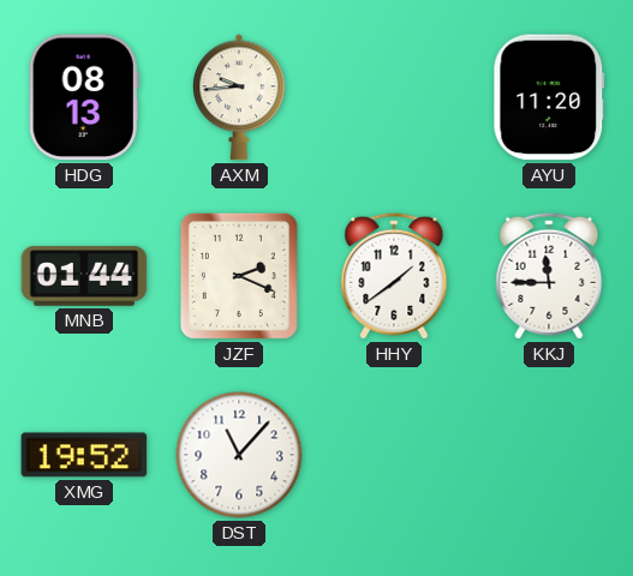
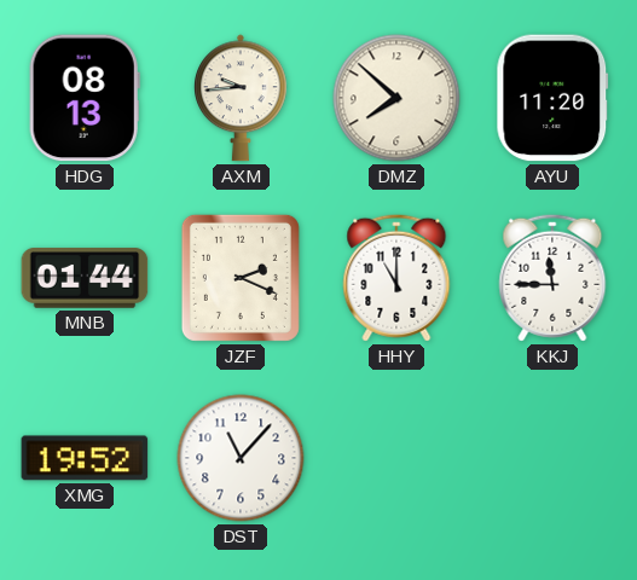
DMZ: none -> 7:52
HHY: 1:39 -> 11:00
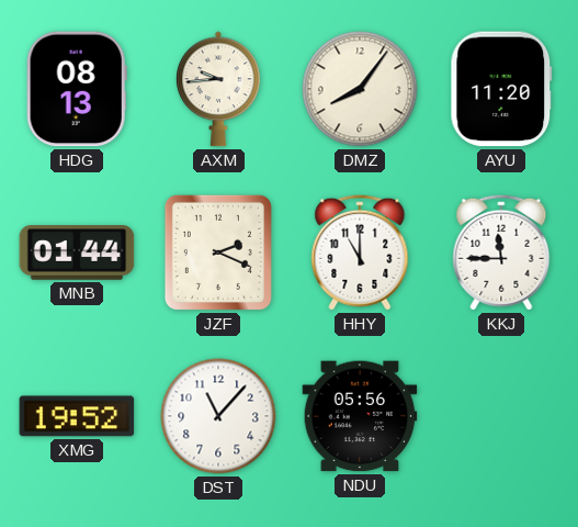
DMZ: 7:52 -> 8:06
NDU: none -> 05:56
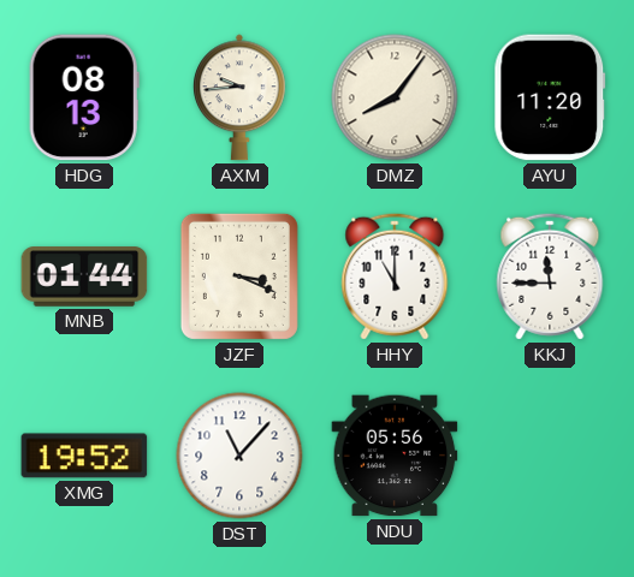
JZF: 2:19 -> 3:19
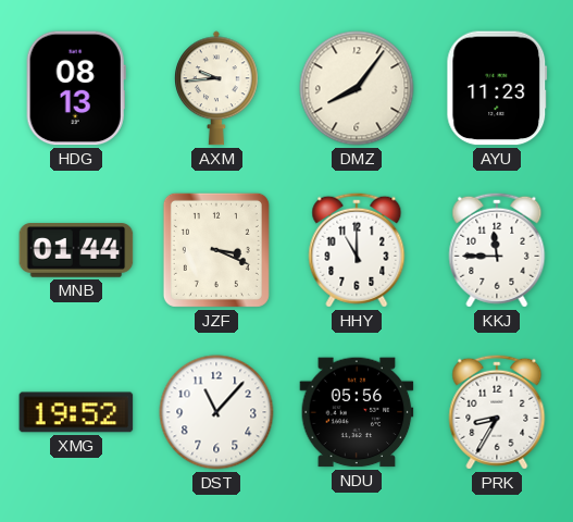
AYU: 11:20 -> 11:23
PRK: none -> 8:35
